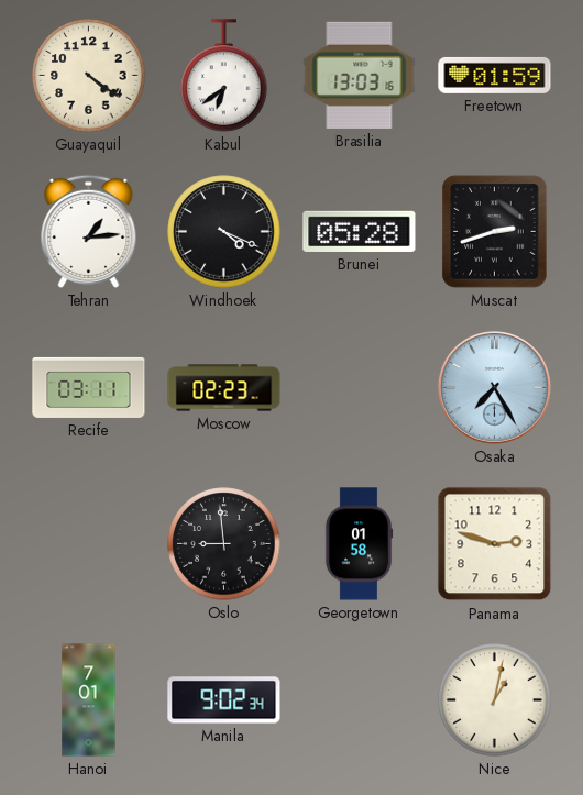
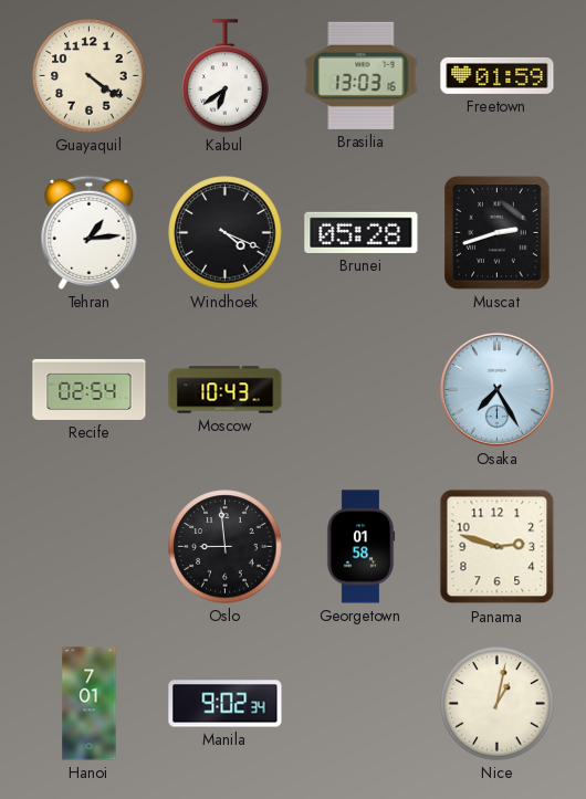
Recife: 03:11 -> 02:54
Moscow: 02:23 -> 10:43
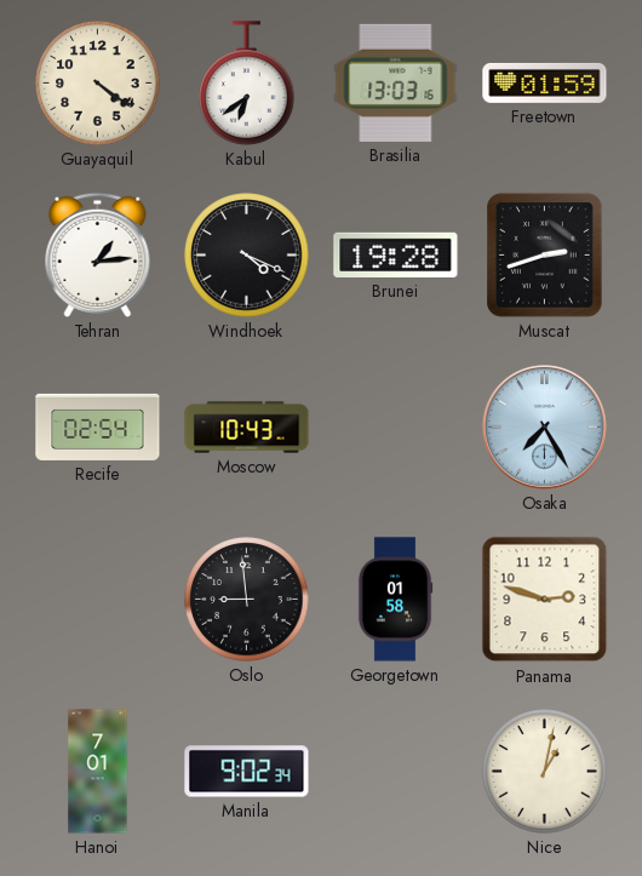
Brunei: 05:28 -> 19:28
